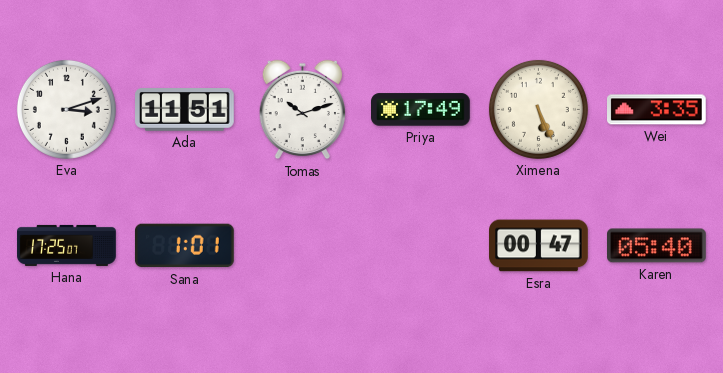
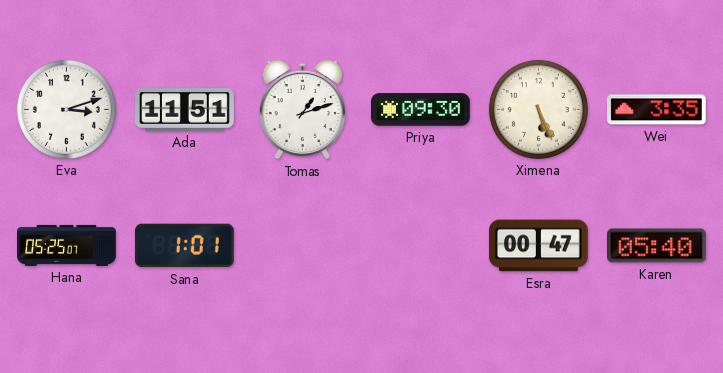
Tomas: 10:12 -> 1:12
Priya: 17:49 -> 09:30
Hana: 17:25 -> 05:25
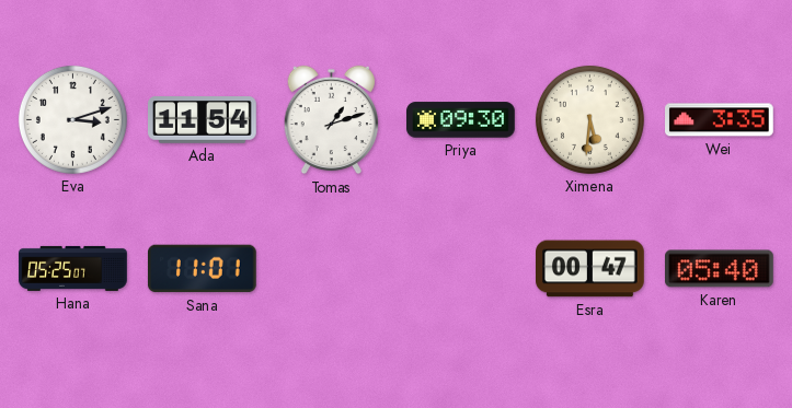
Ada: 11:51 -> 11:54
Ximena: 5:26 -> 5:31
Sana: 1:01 -> 11:01
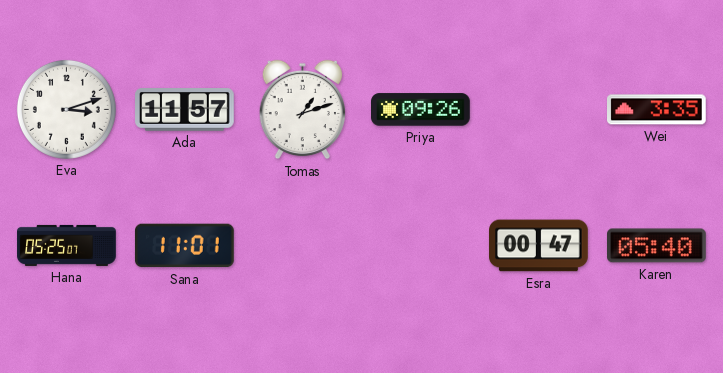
Ada: 11:54 -> 11:57
Priya: 09:30 -> 09:26
Ximena: 5:31 -> none
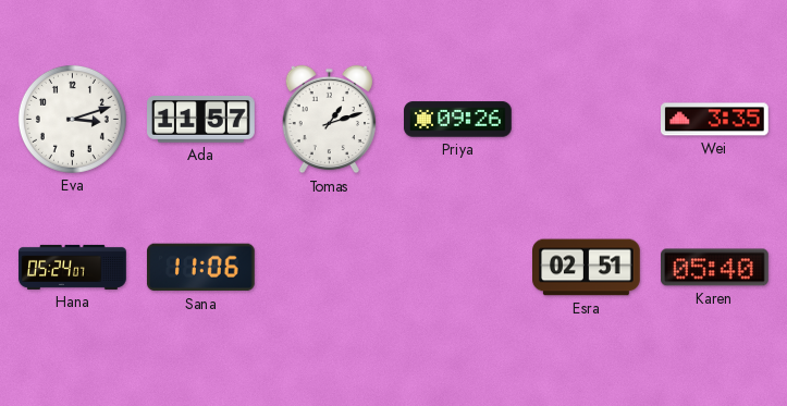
Hana: 05:25 -> 05:24
Sana: 11:01 -> 11:06
Esra: 00:47 -> 02:51
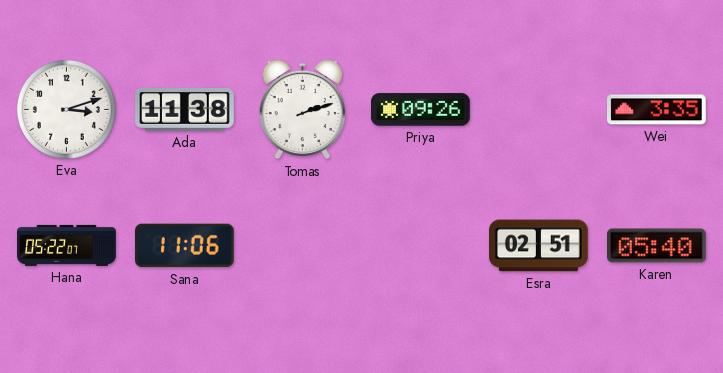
Ada: 11:57 -> 11:38
Tomas: 1:12 -> 2:12
Hana: 05:24 -> 05:22
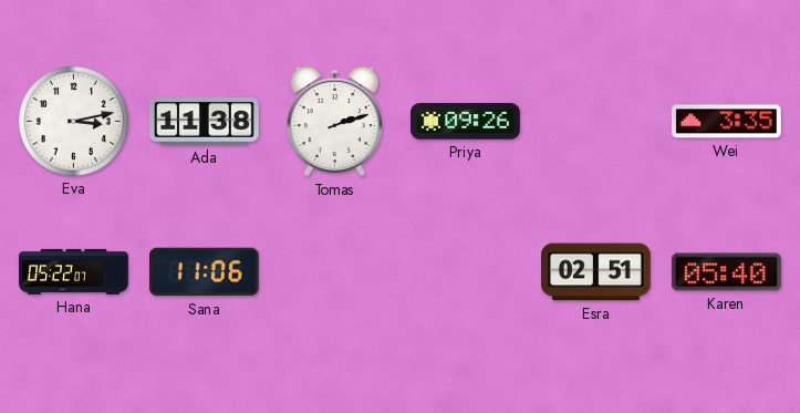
Eva: 3:12 -> 3:13
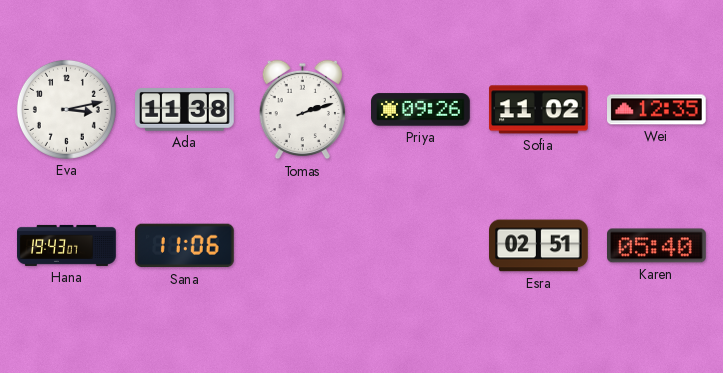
Sofia: none -> 11:02
Wei: 3:35 -> 12:35
Hana: 05:22 -> 19:43
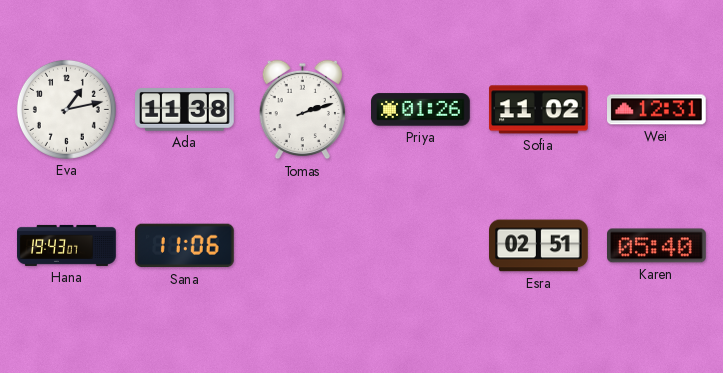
Eva: 3:13 -> 1:13
Priya: 09:26 -> 01:26
Wei: 12:35 -> 12:31
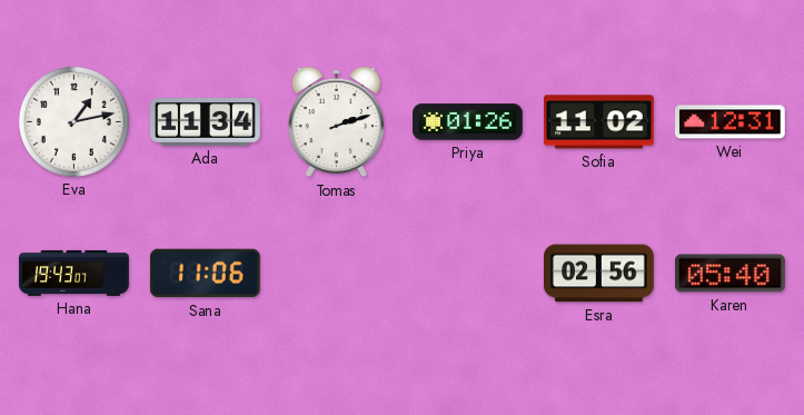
Ada: 11:38 -> 11:34
Esra: 02:51 -> 02:56
